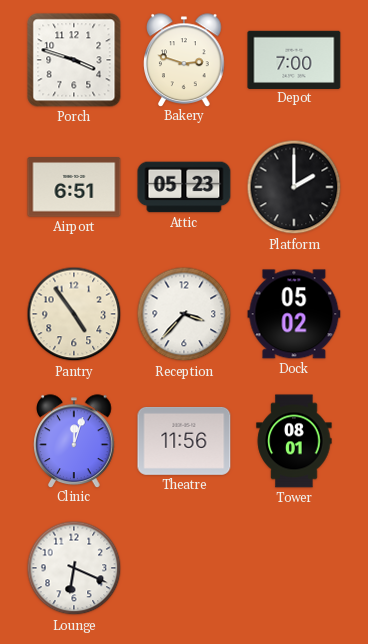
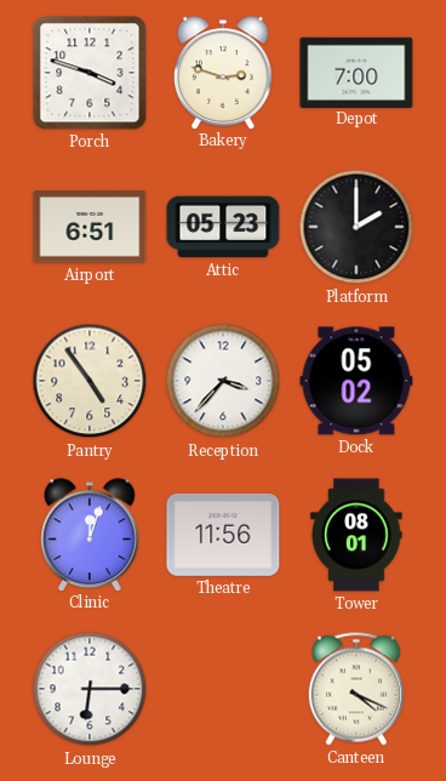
Lounge: 6:19 -> 6:15
Canteen: none -> 4:19
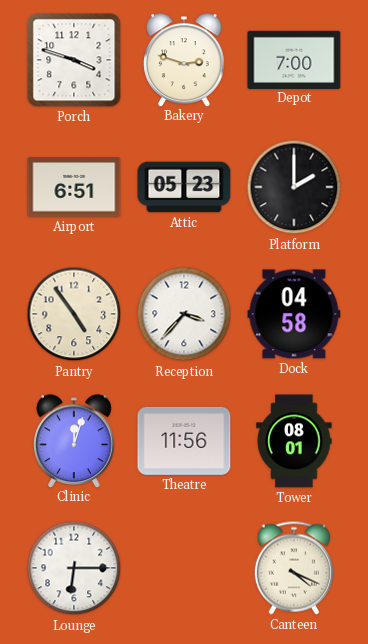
Dock: 05:02 -> 04:58
